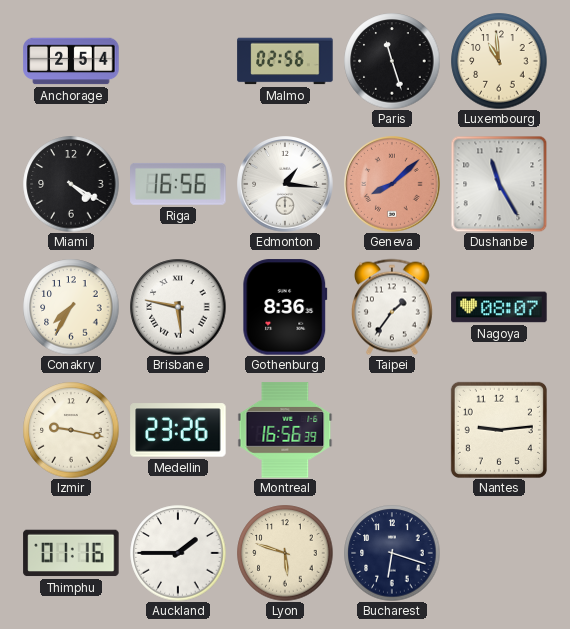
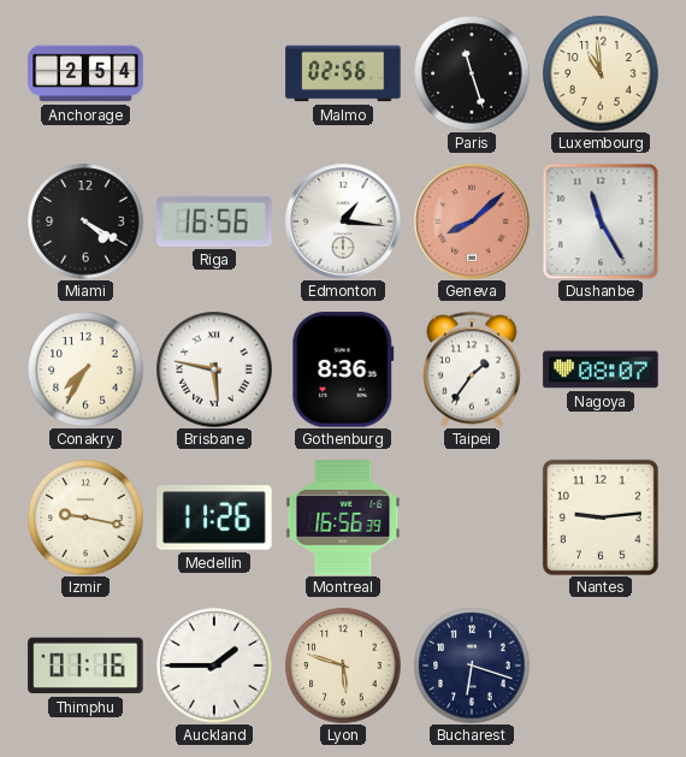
Medellin: 23:26 -> 11:26
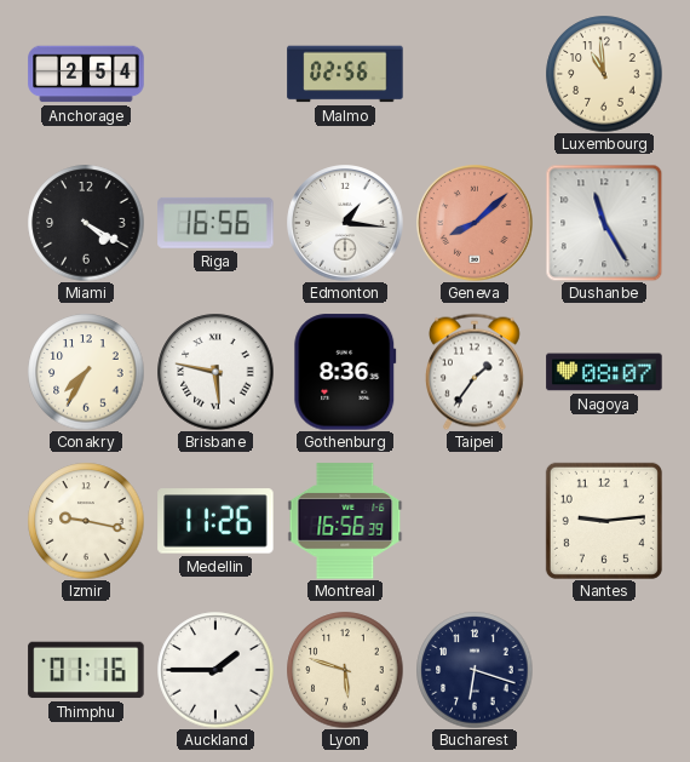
Paris: 11:27 -> none
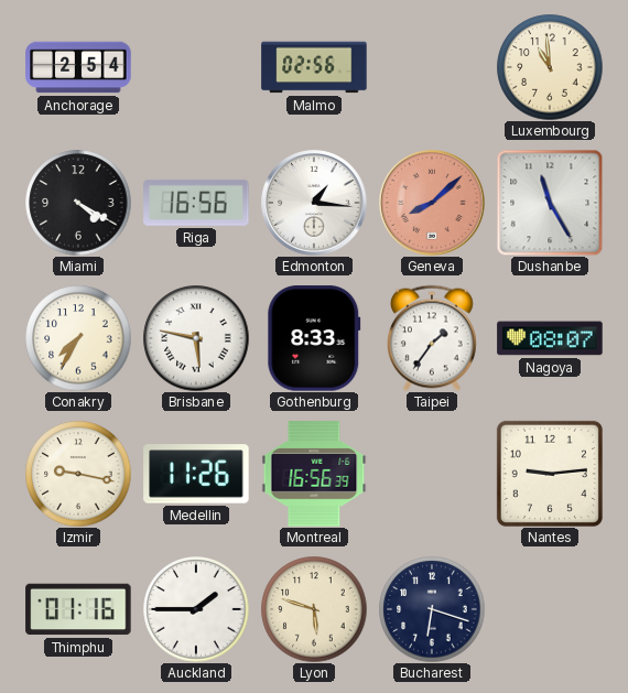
Gothenburg: 8:36 -> 8:33
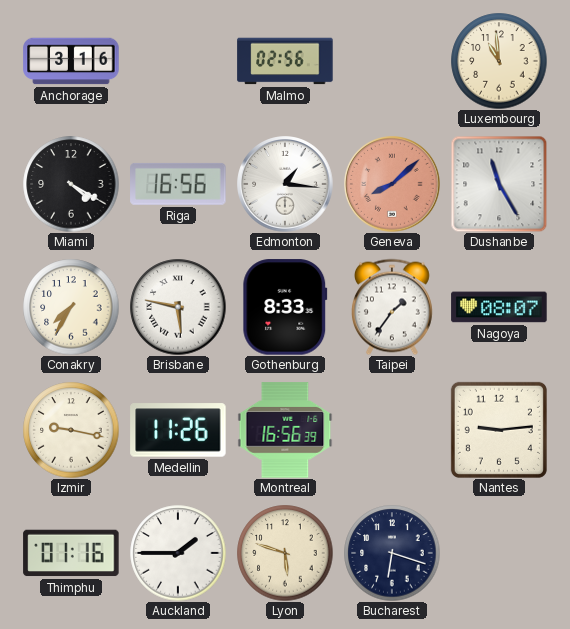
Anchorage: 2:54 -> 3:16
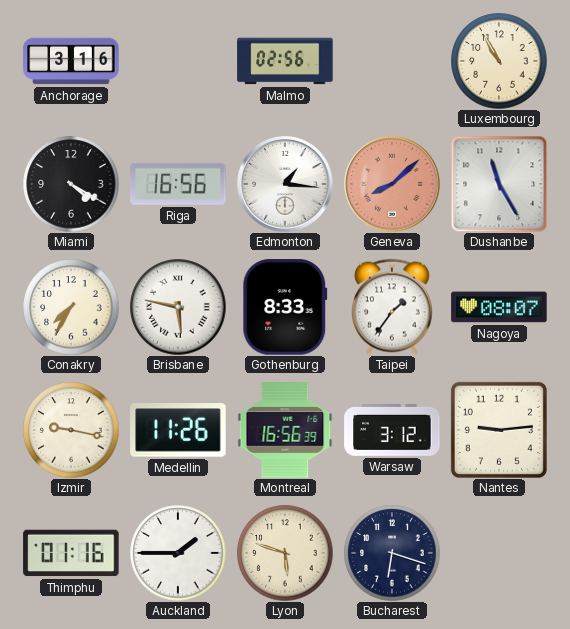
Luxembourg: 10:59 -> 10:55
Warsaw: none -> 3:12
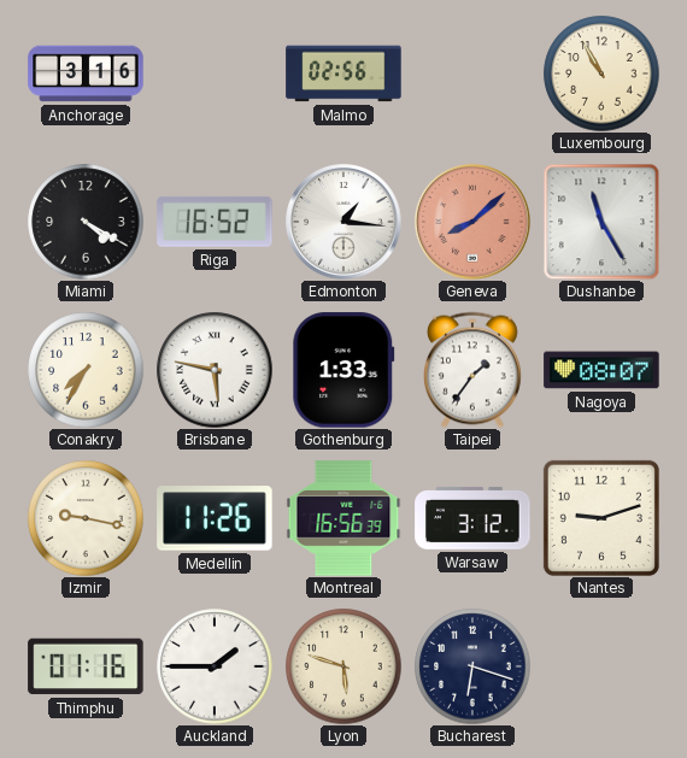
Riga: 16:56 -> 16:52
Gothenburg: 8:33 -> 1:33
Nantes: 9:14 -> 9:12
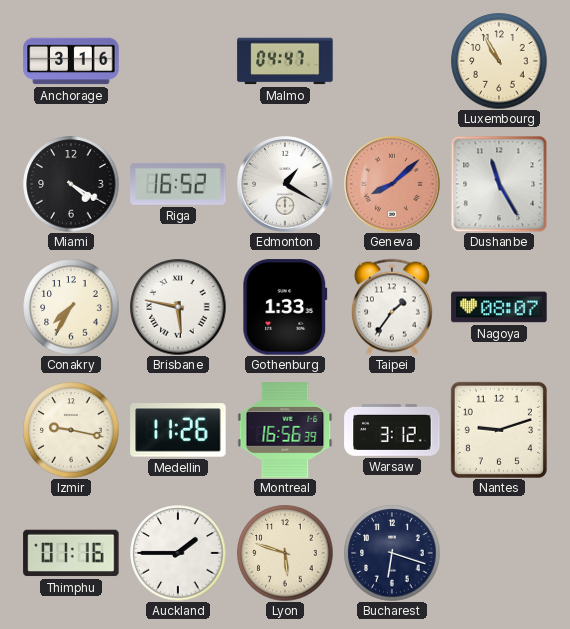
Malmo: 02:56 -> 04:47
Edmonton: 1:16 -> 1:20
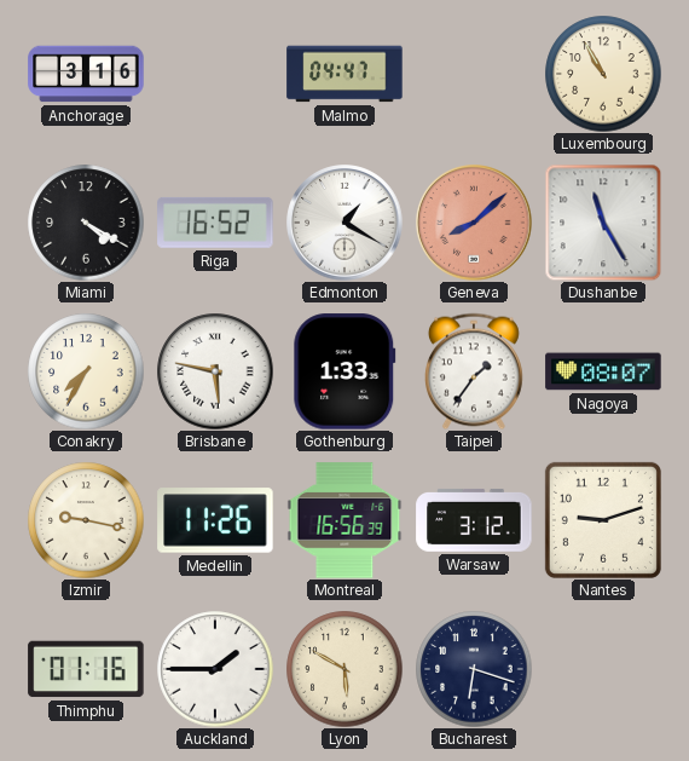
Lyon: 5:48 -> 5:50
